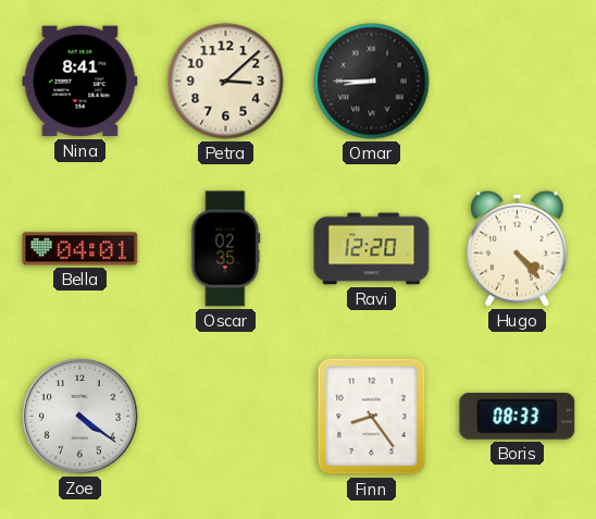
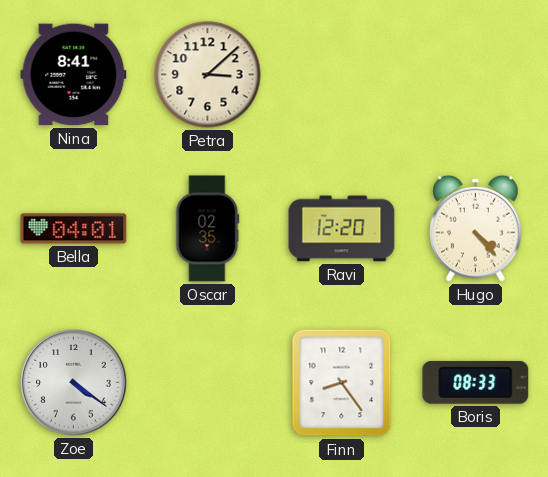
Omar: 8:45 -> none
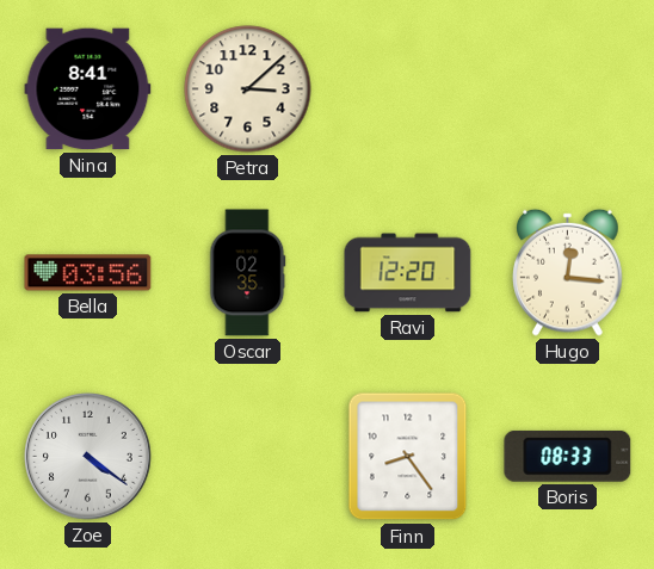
Bella: 04:01 -> 03:56
Hugo: 4:23 -> 12:16
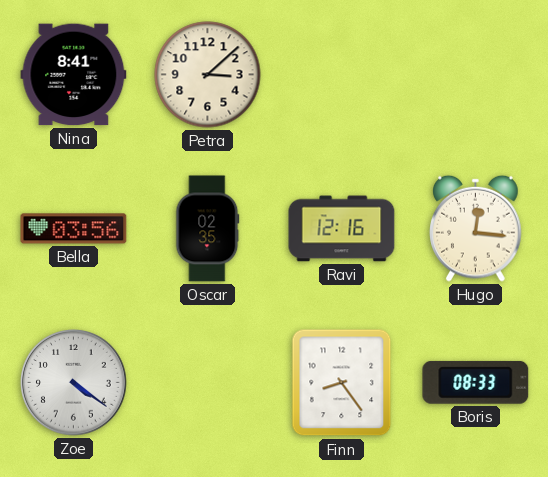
Ravi: 12:20 -> 12:16
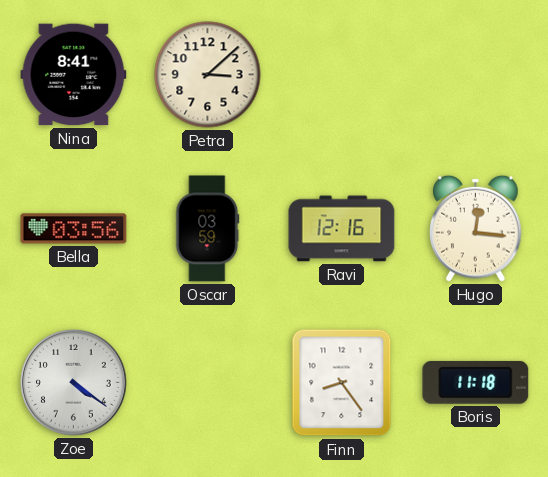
Oscar: 02:35 -> 03:59
Boris: 08:33 -> 11:18
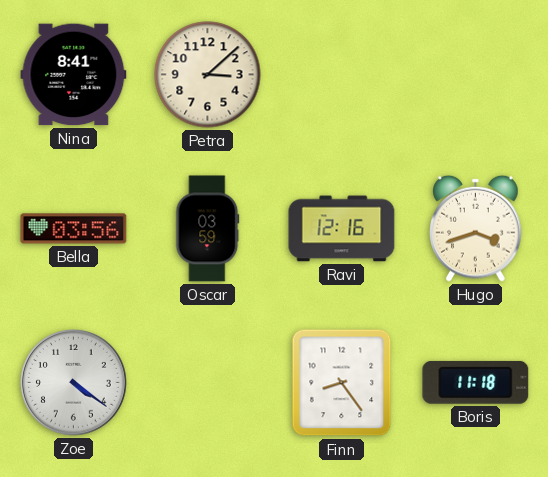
Hugo: 12:16 -> 3:42
